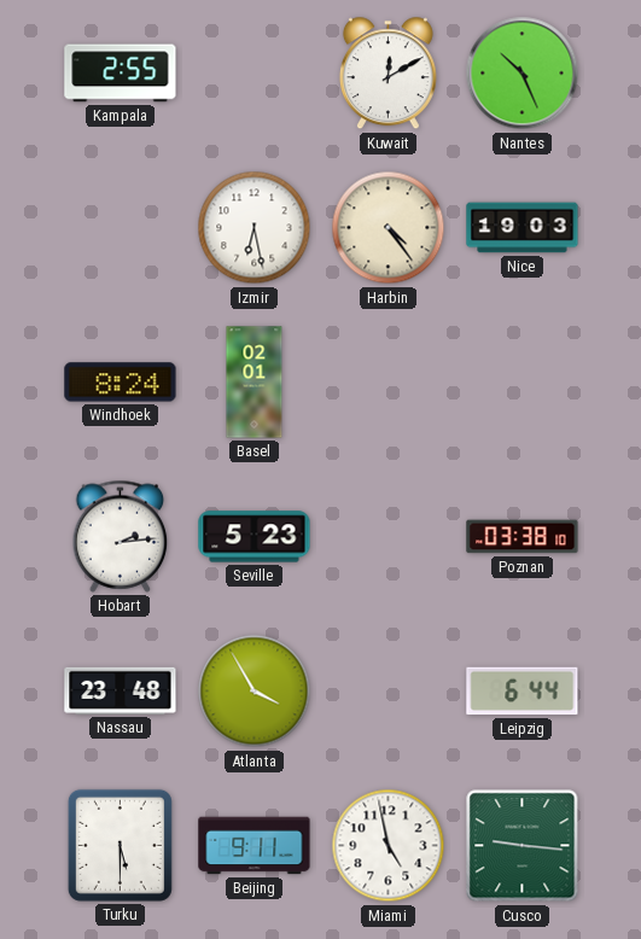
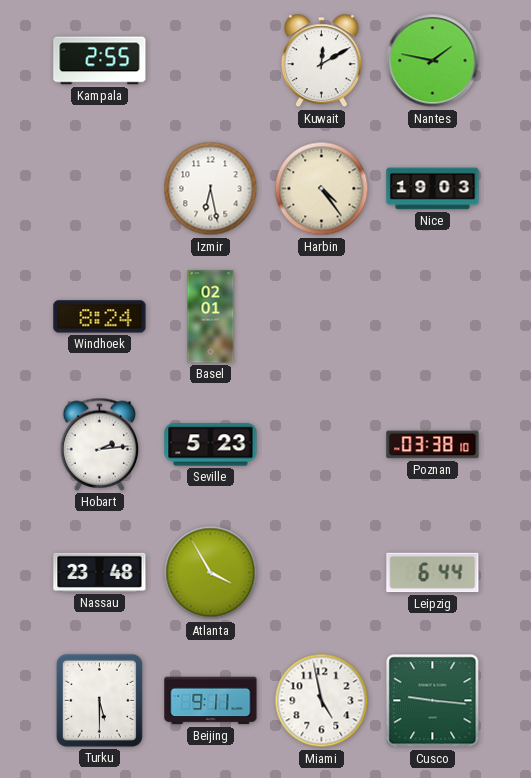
Nantes: 10:26 -> 1:47
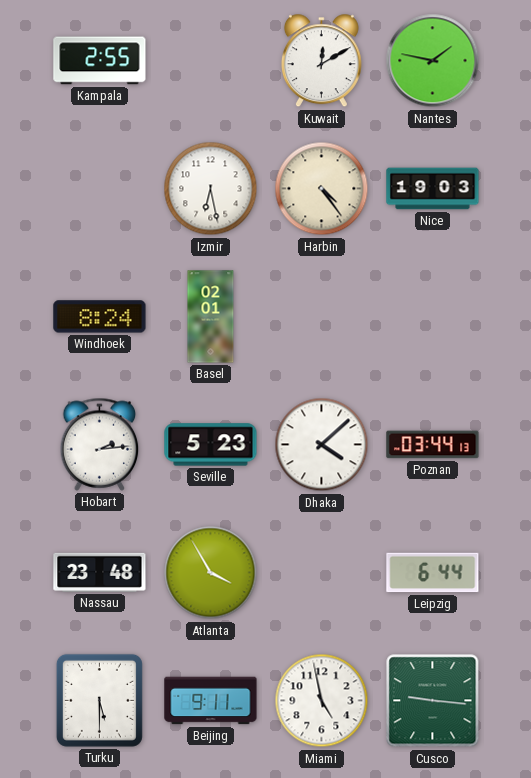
Dhaka: none -> 4:08
Poznan: 03:38 -> 03:44
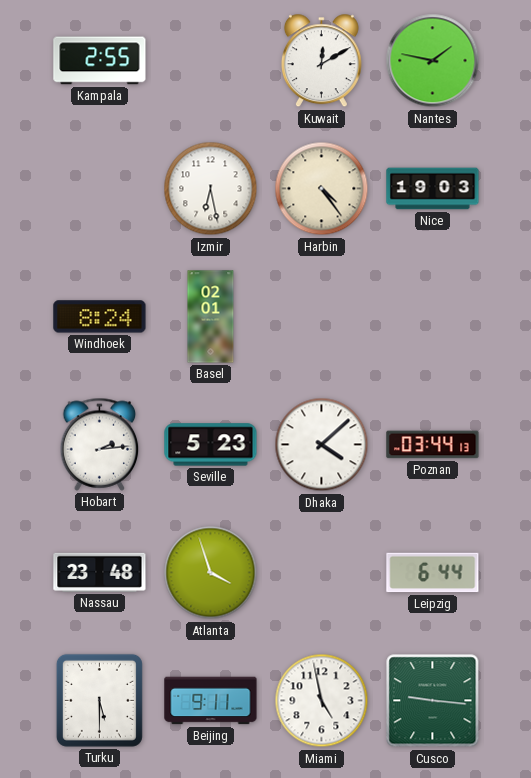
Atlanta: 3:55 -> 3:57
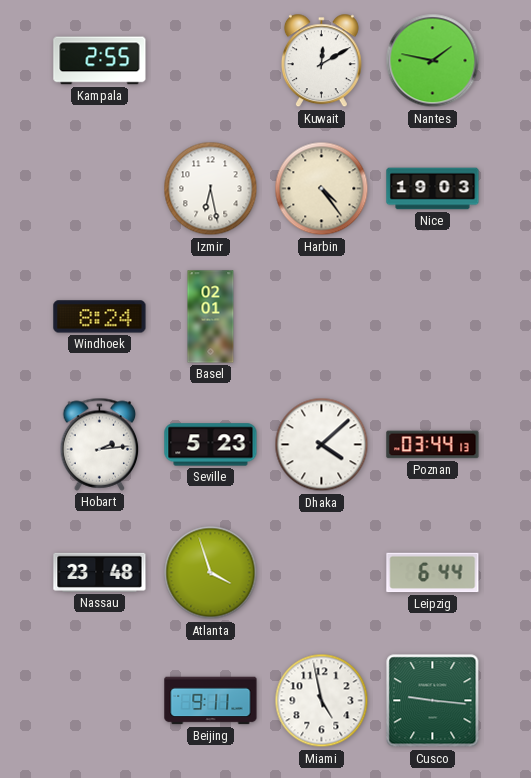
Turku: 5:30 -> none
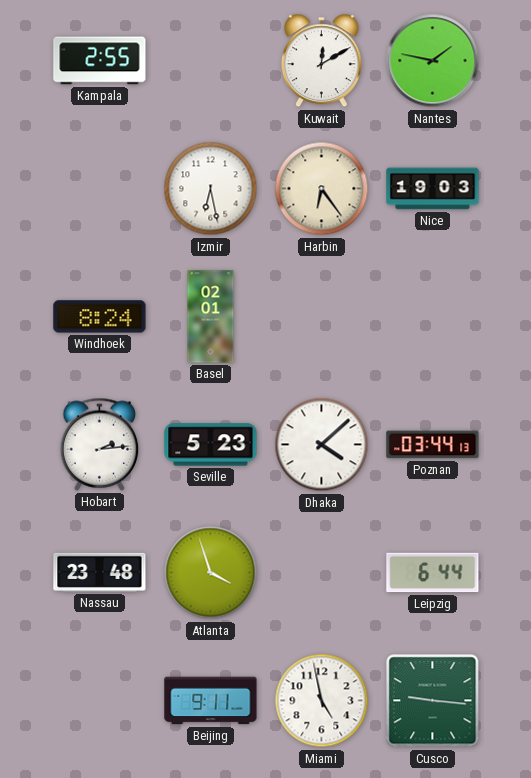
Harbin: 4:24 -> 6:24
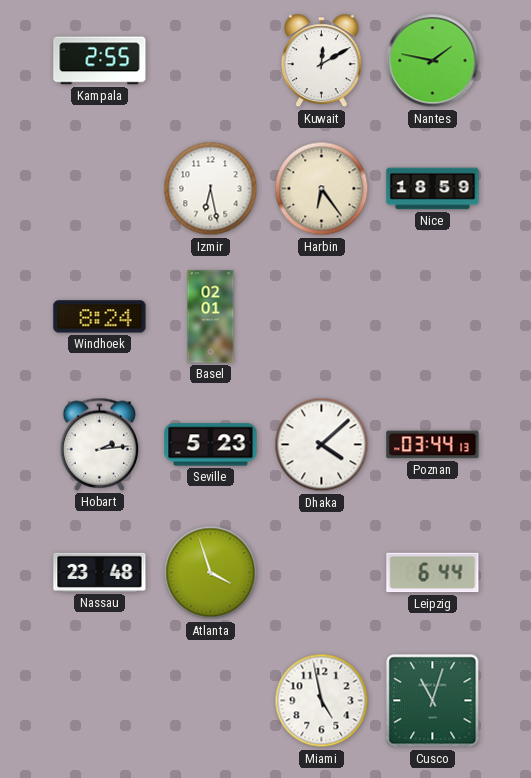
Nice: 19:03 -> 18:59
Beijing: 9:11 -> none
Cusco: 9:16 -> 11:03
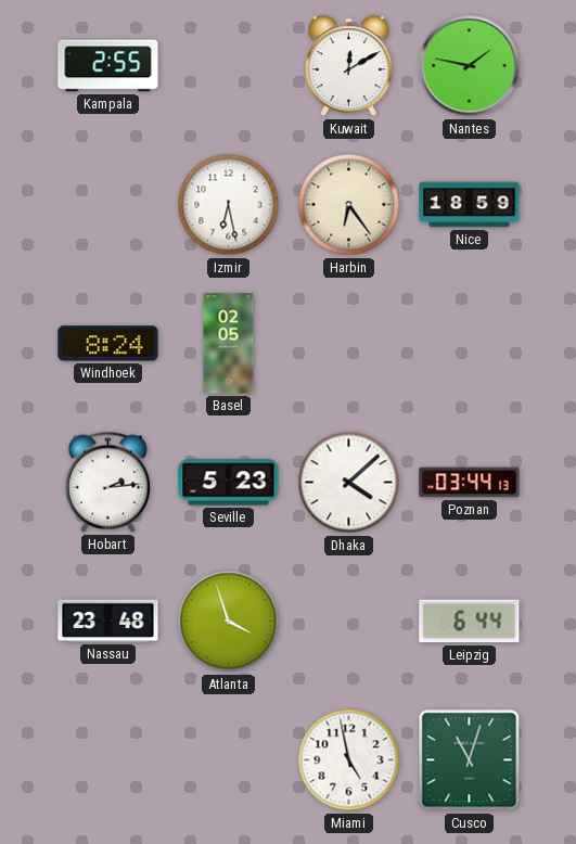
Basel: 02:01 -> 02:05
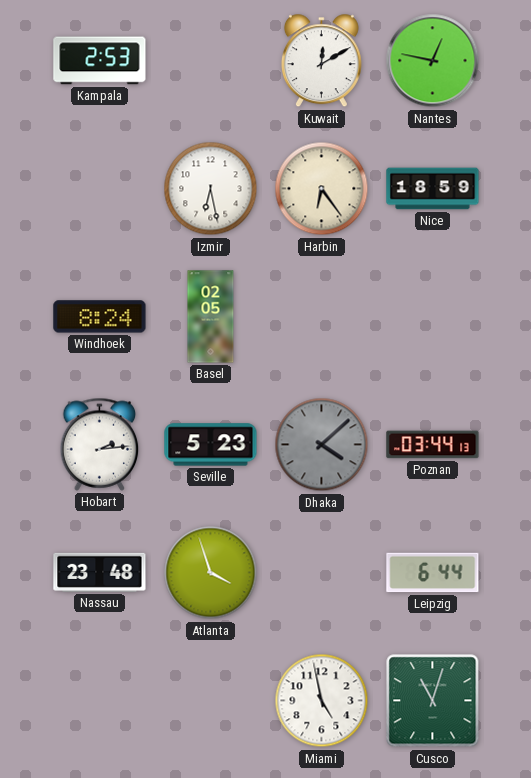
Kampala: 2:55 -> 2:53
Nantes: 1:47 -> 12:47
Dhaka dial: white -> grey
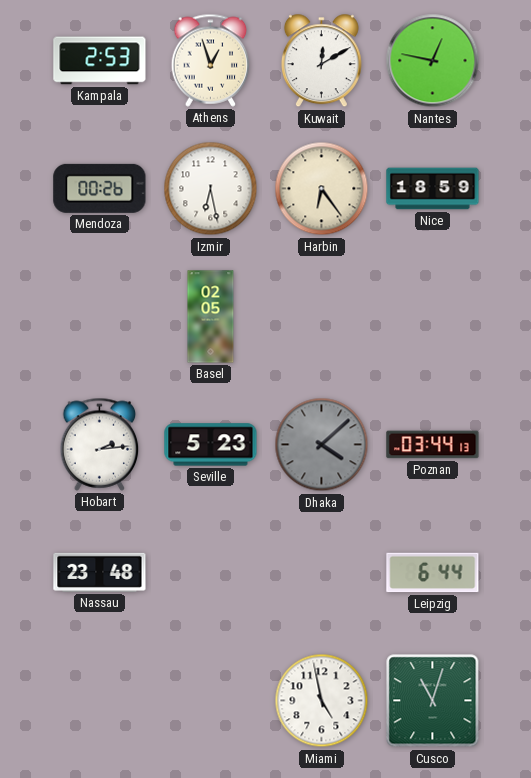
Athens: none -> 12:57
Mendoza: none -> 00:26
Windhoek: 8:24 -> none
Atlanta: 3:57 -> none
